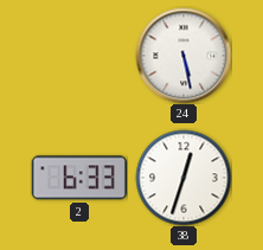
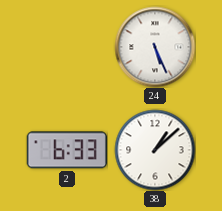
24: 5:28 -> 5:26
38: 12:33 -> 1:08
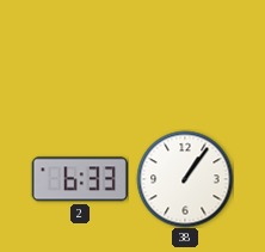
24: 5:26 -> none
38: 1:08 -> 1:06
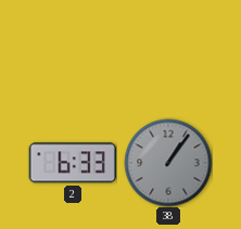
38 dial: white -> grey
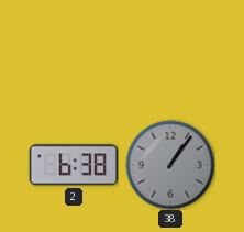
2: 6:33 -> 6:38
